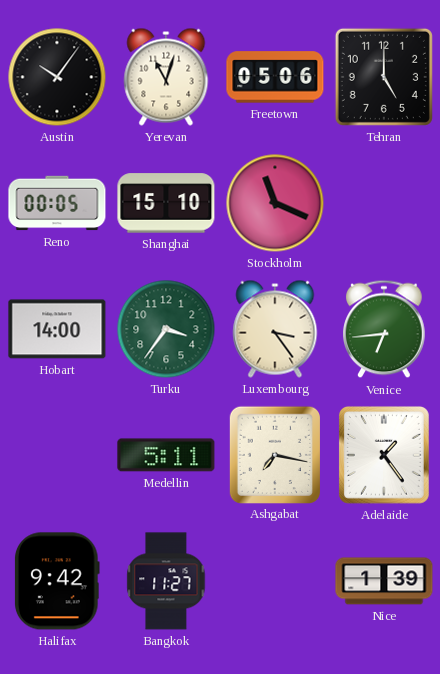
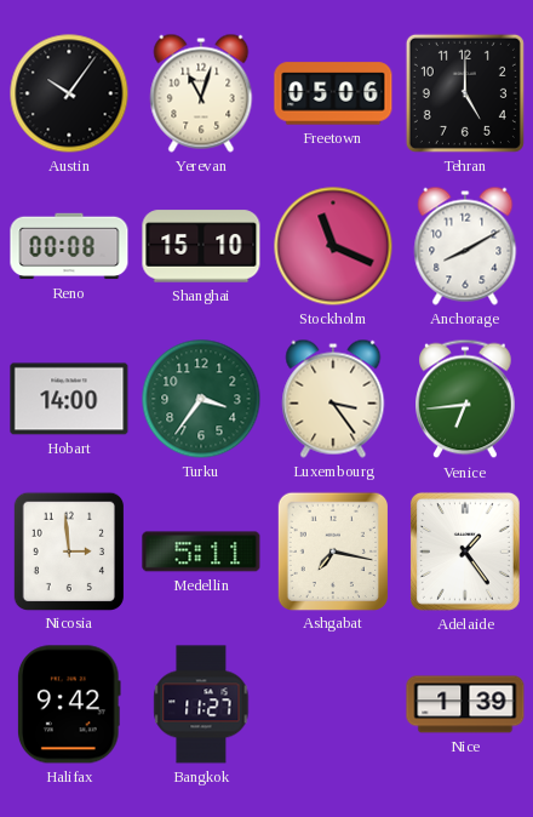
Reno: 00:05 -> 00:08
Anchorage: none -> 8:10
Nicosia: none -> 2:59
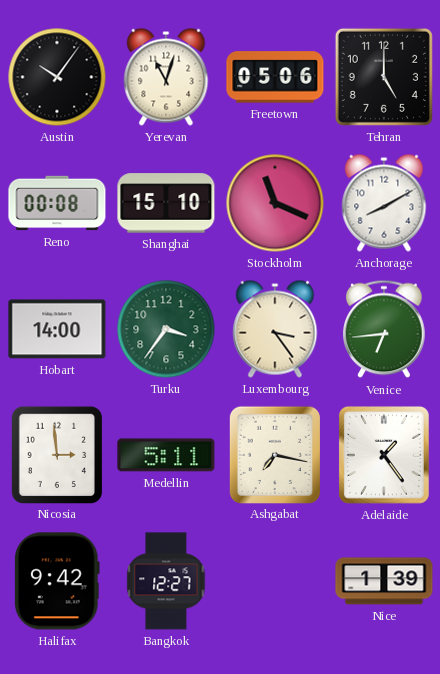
Bangkok: 11:27 -> 12:27
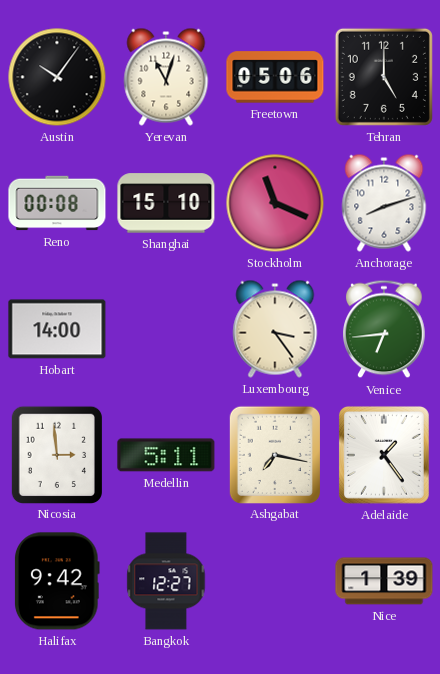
Anchorage: 8:10 -> 8:12
Turku: 3:36 -> none
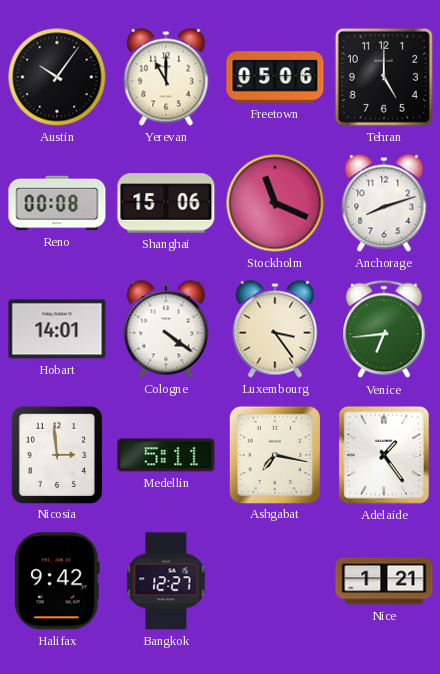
Yerevan: 11:03 -> 11:00
Shanghai: 15:10 -> 15:06
Hobart: 14:00 -> 14:01
Cologne: none -> 4:21
Nice: 1:39 -> 1:21
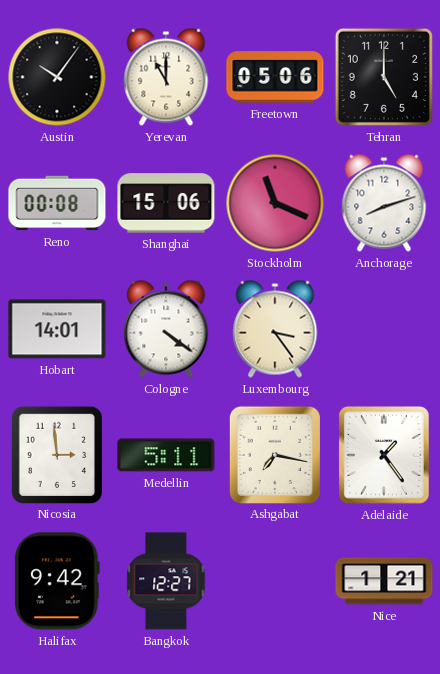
Venice: 6:44 -> none
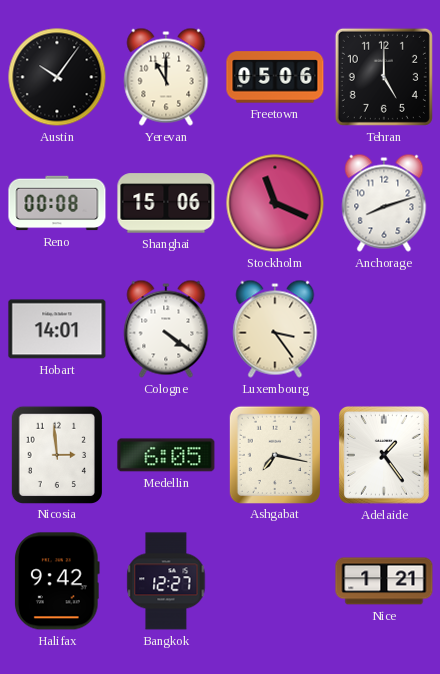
Medellin: 5:11 -> 6:05
